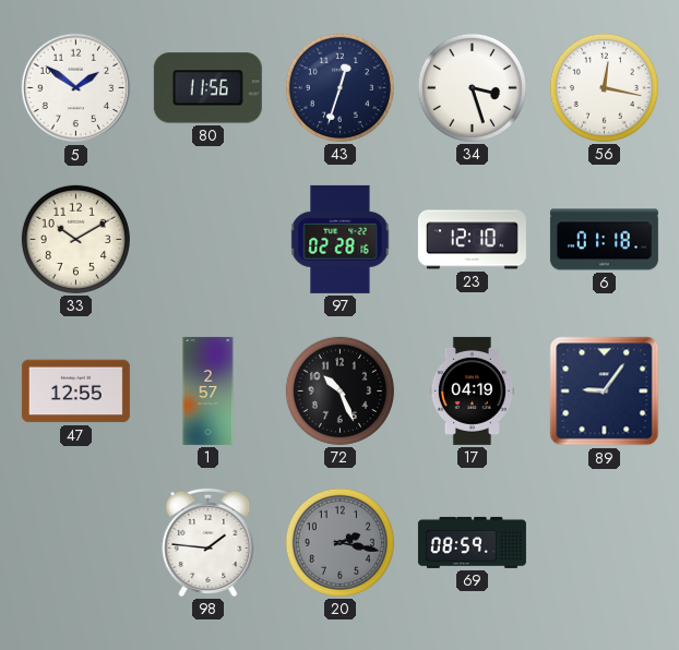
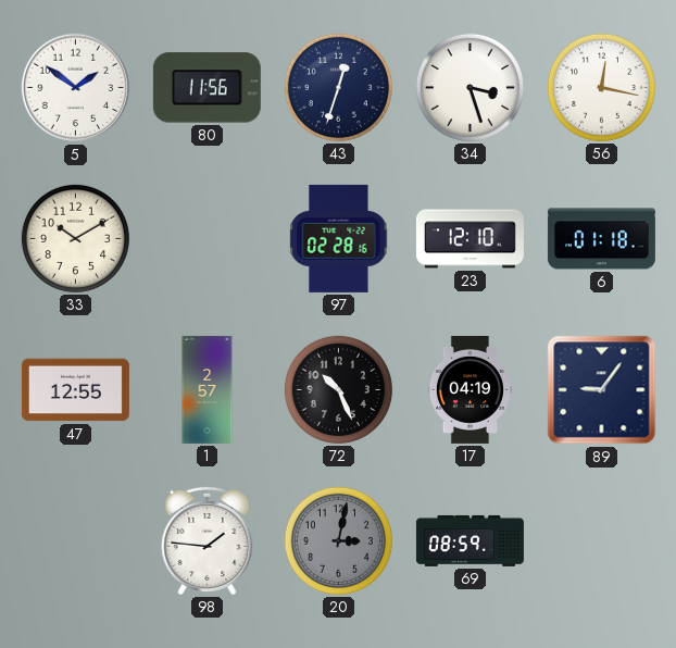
20: 2:17 -> 3:02
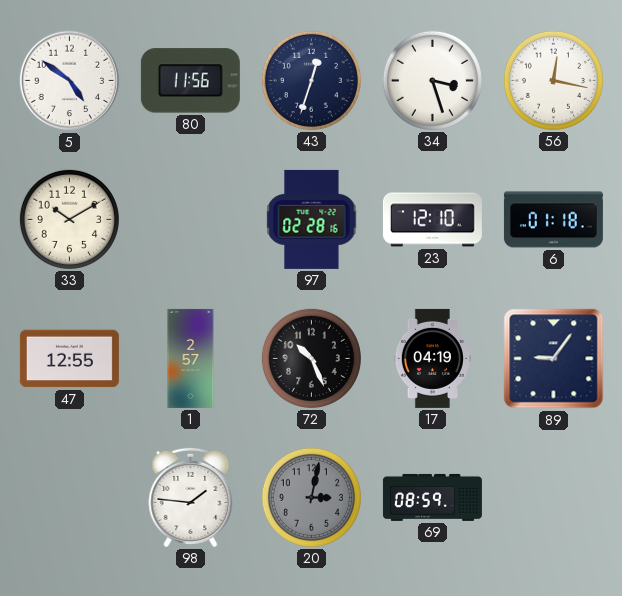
5: 1:51 -> 4:51
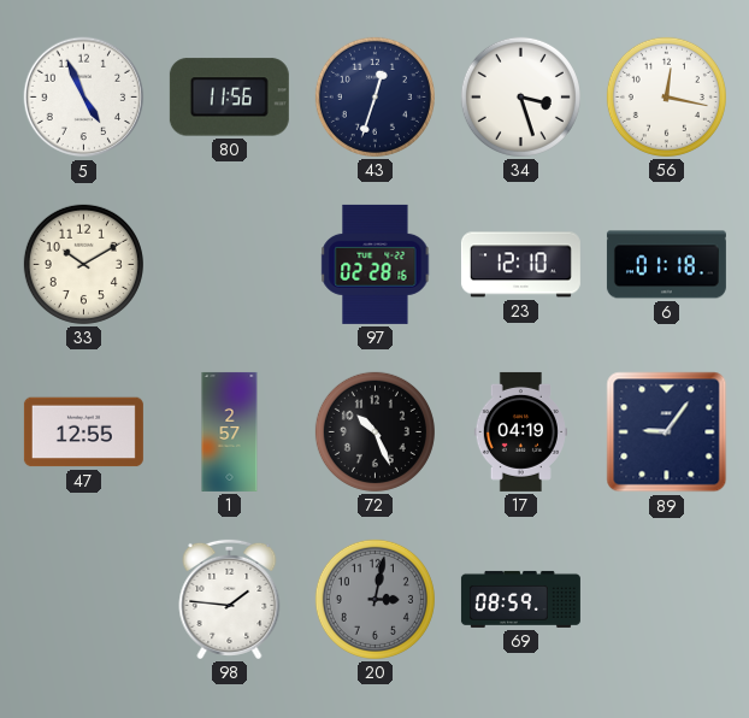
5: 4:51 -> 4:56
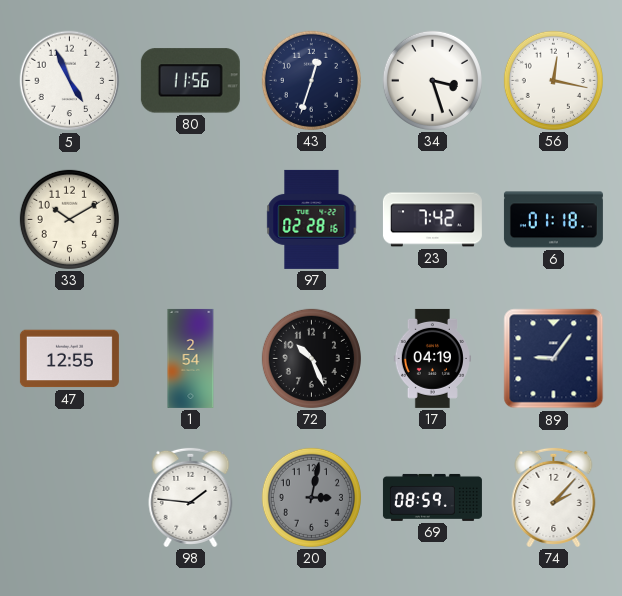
23: 12:10 -> 7:42
1: 2:57 -> 2:54
74: none -> 2:07
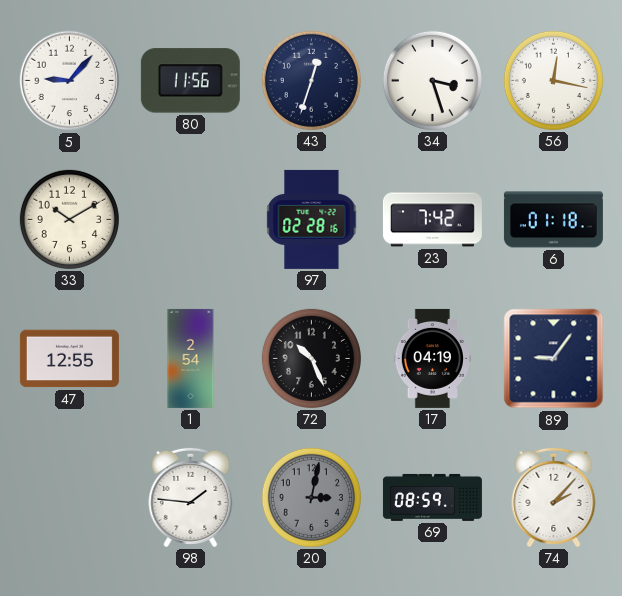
5: 4:56 -> 9:07
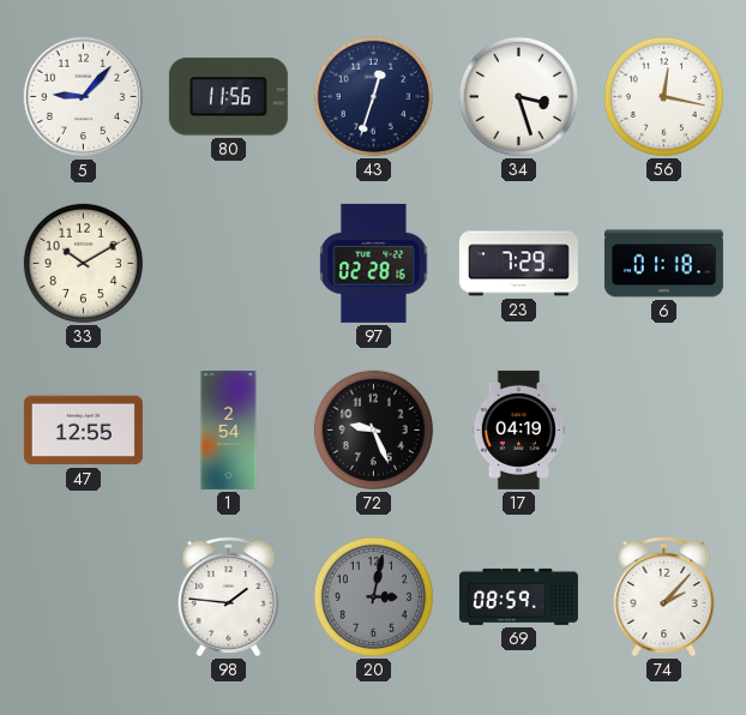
23: 7:42 -> 7:29
72: 10:26 -> 9:26
89: 9:06 -> none
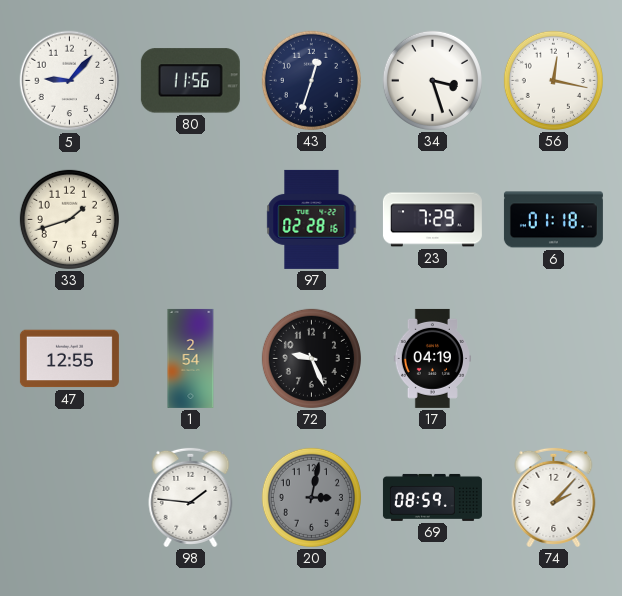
33: 10:10 -> 1:42
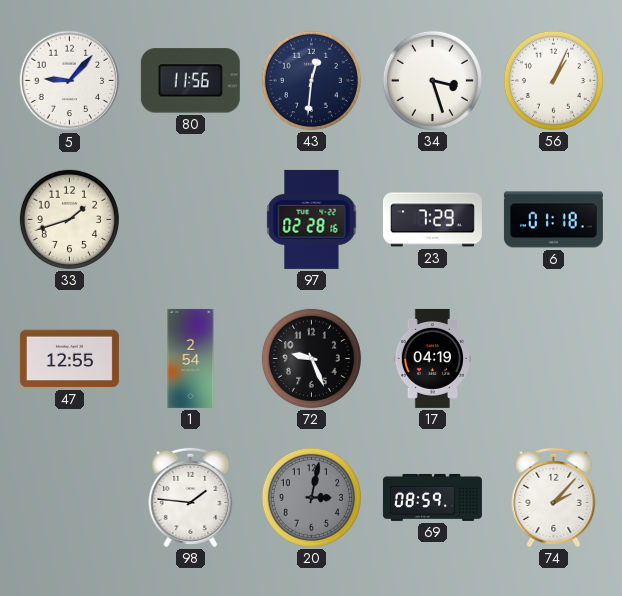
43: 12:33 -> 12:31
56: 12:17 -> 1:04
